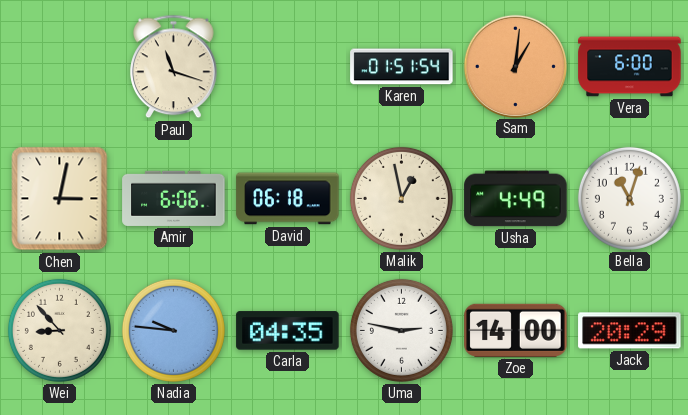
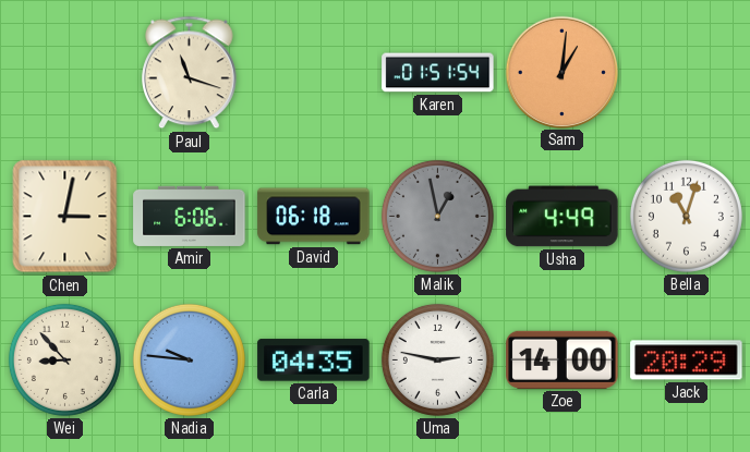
Vera: 6:00 -> none
Malik dial: cream -> grey
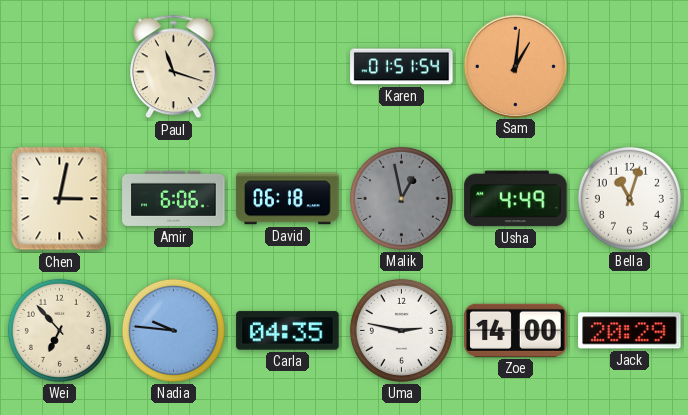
Wei: 8:53 -> 6:53
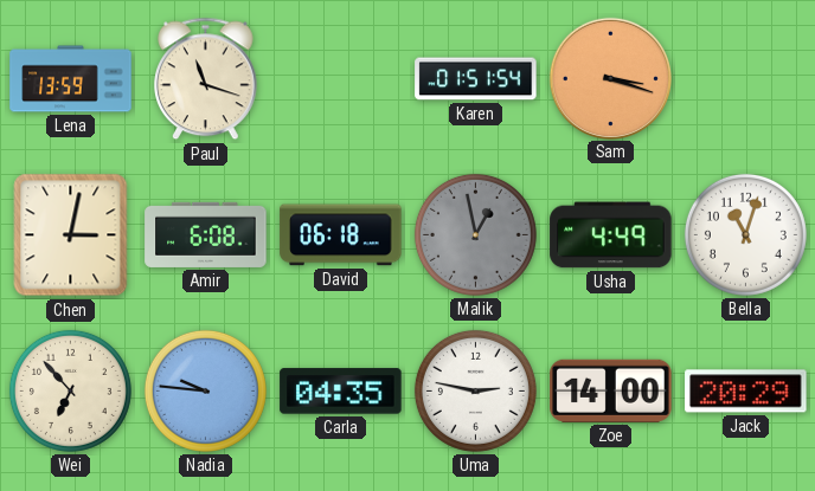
Lena: none -> 13:59
Sam: 1:01 -> 3:18
Amir: 6:06 -> 6:08
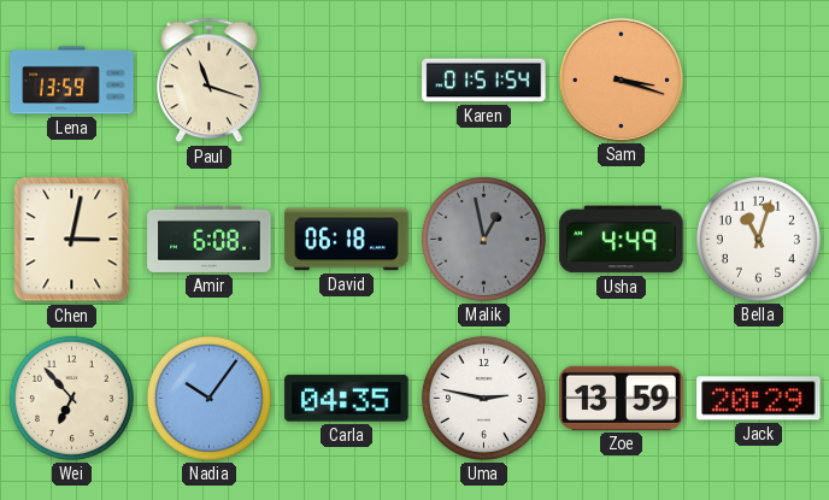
Nadia: 9:46 -> 10:06
Zoe: 14:00 -> 13:59
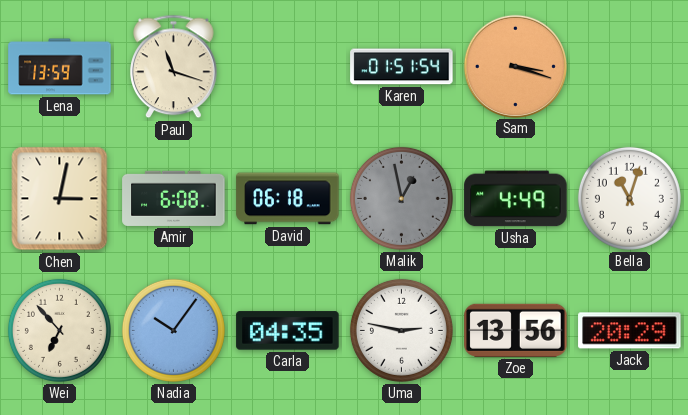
Zoe: 13:59 -> 13:56
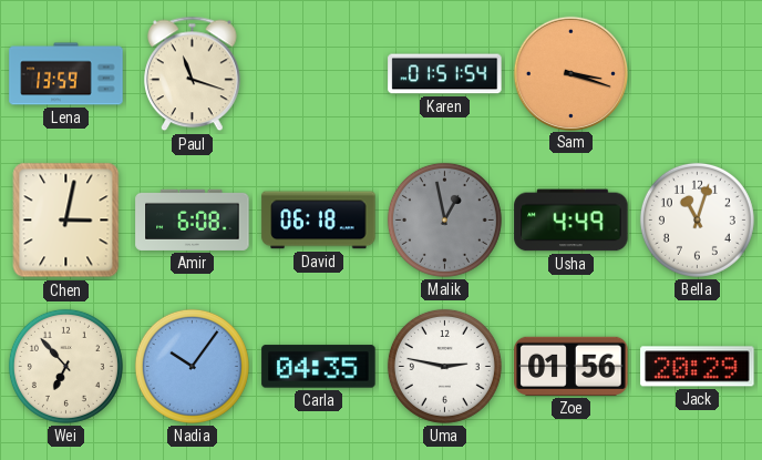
Zoe: 13:56 -> 01:56
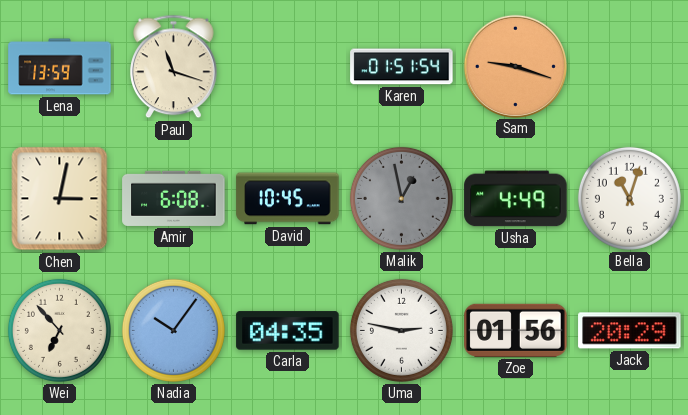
Sam: 3:18 -> 9:18
David: 06:18 -> 10:45
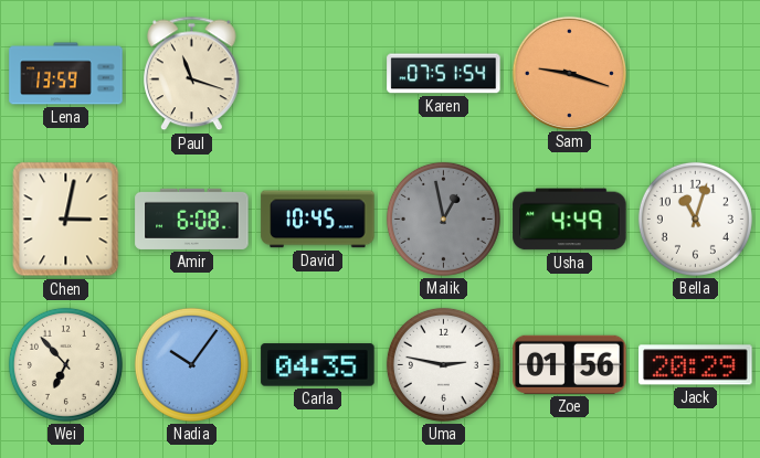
Karen: 01:51 -> 07:51
